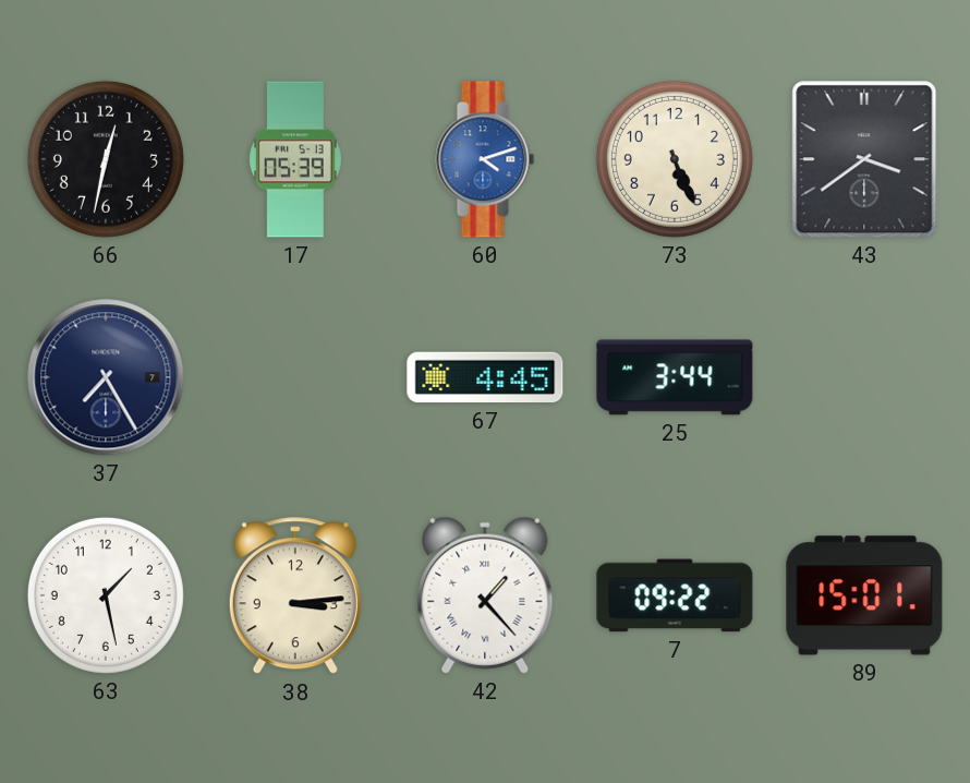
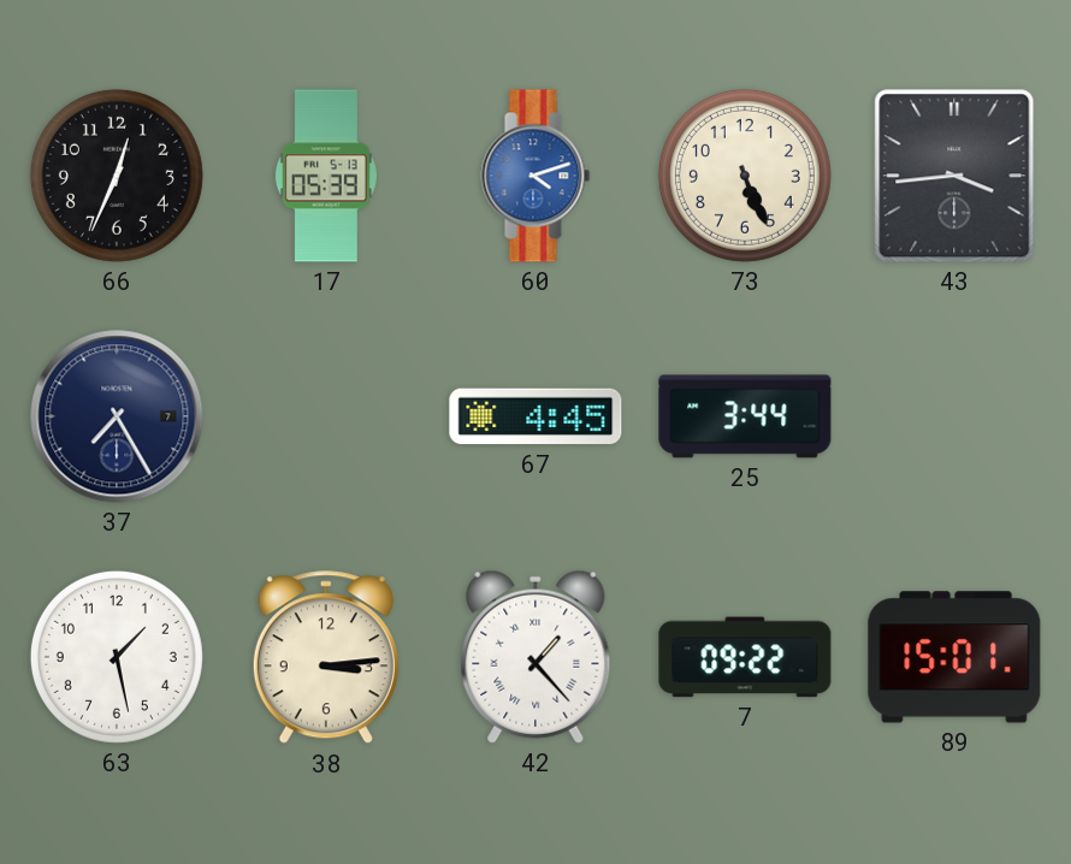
66: 12:32 -> 12:34
43: 3:39 -> 3:44
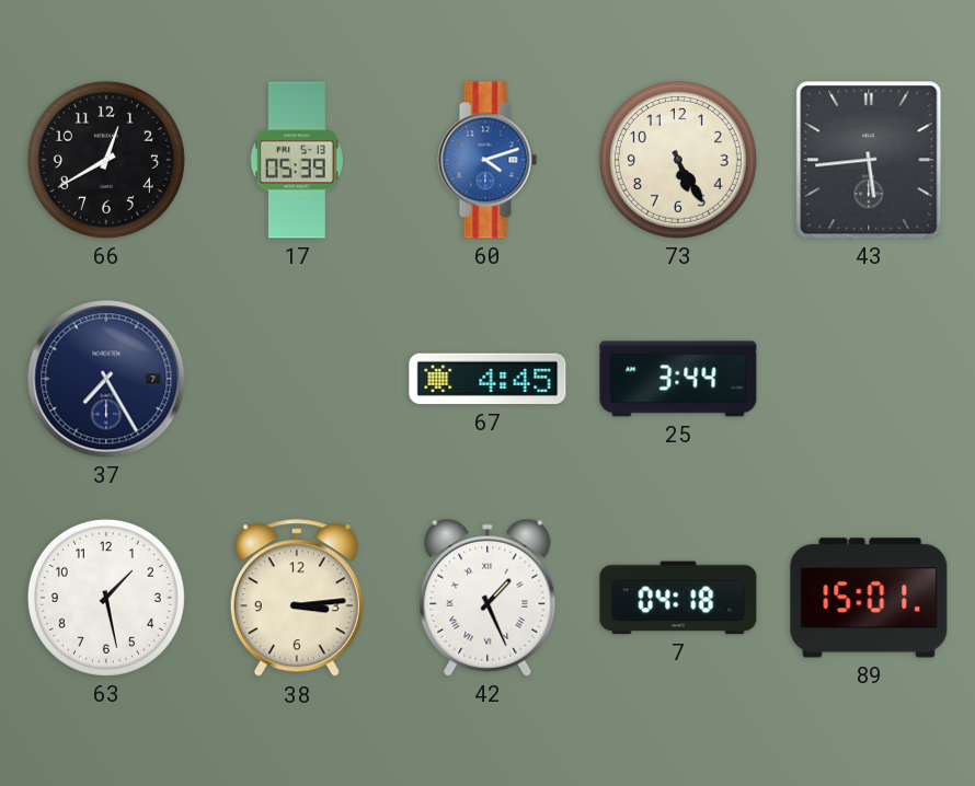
66: 12:34 -> 12:40
73: 5:26 -> 5:25
43: 3:44 -> 5:44
42: 1:23 -> 1:26
7: 09:22 -> 04:18
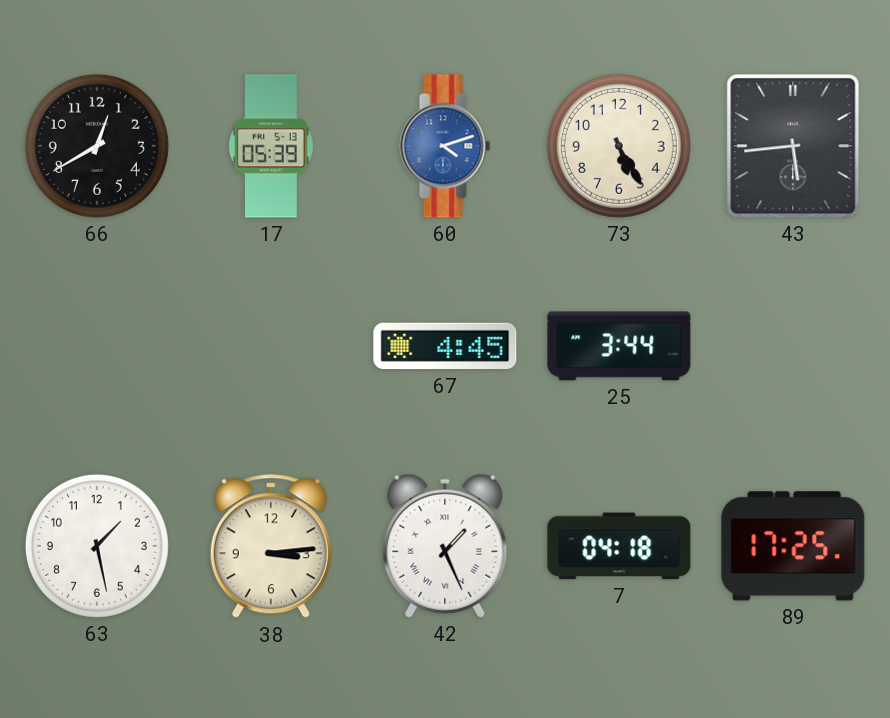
37: 7:25 -> none
89: 15:01 -> 17:25
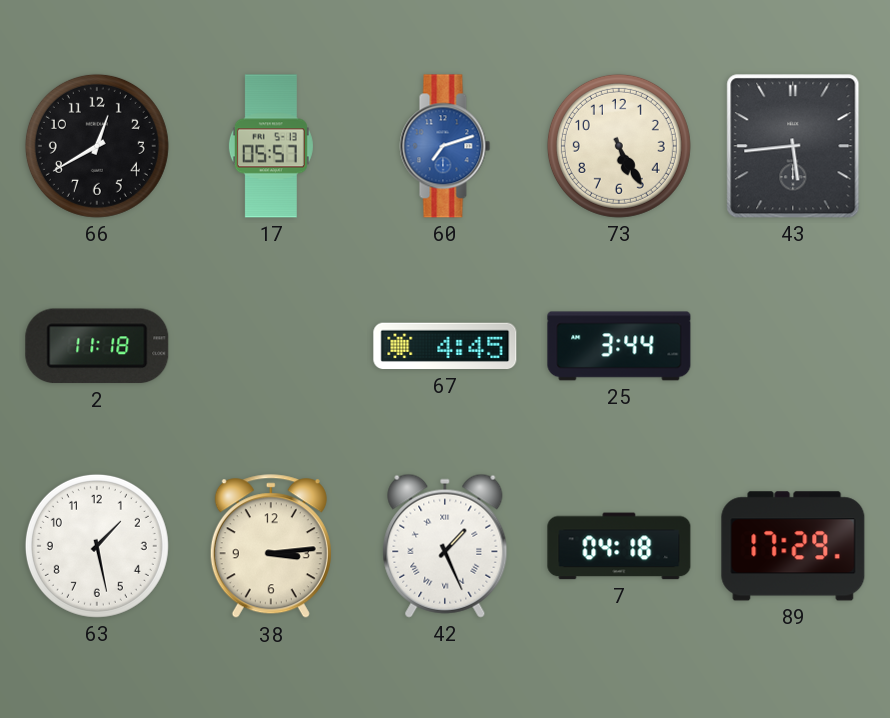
17: 05:39 -> 05:57
60: 4:12 -> 7:12
2: none -> 11:18
89: 17:25 -> 17:29
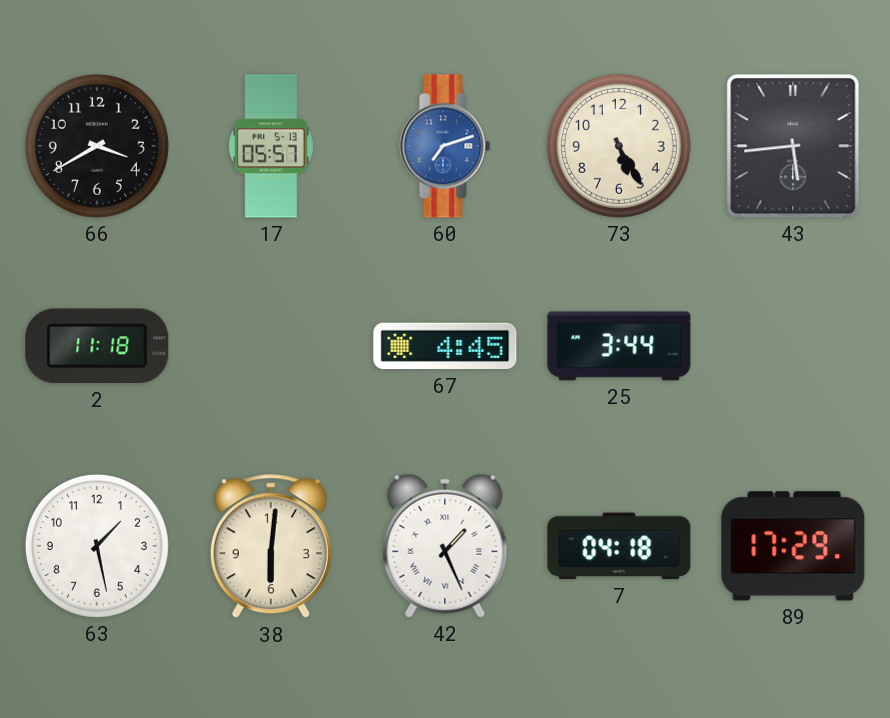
66: 12:40 -> 3:40
38: 3:14 -> 6:01
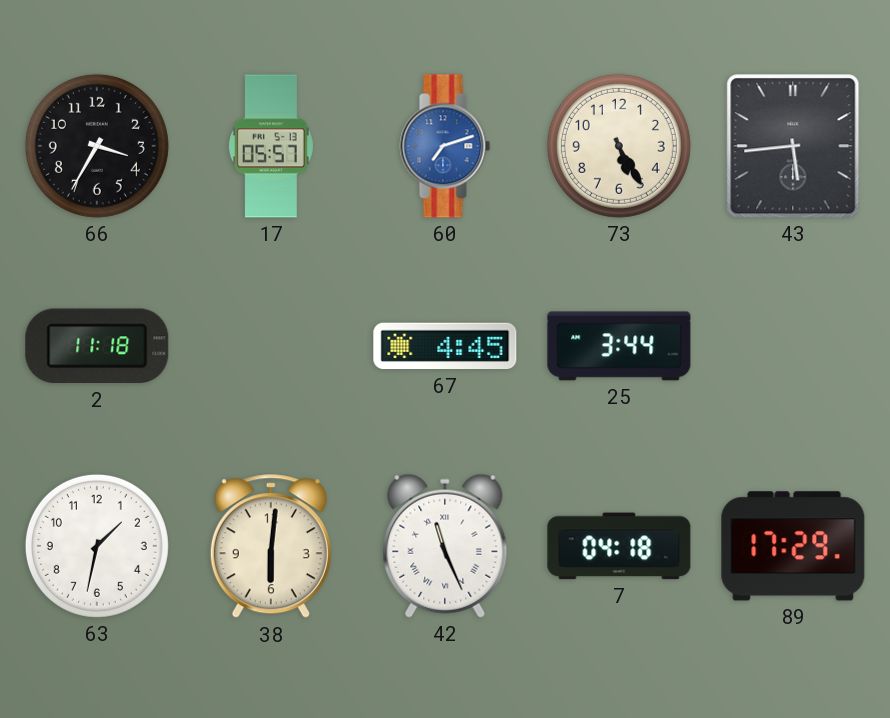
66: 3:40 -> 3:35
63: 1:28 -> 1:32
42: 1:26 -> 11:26
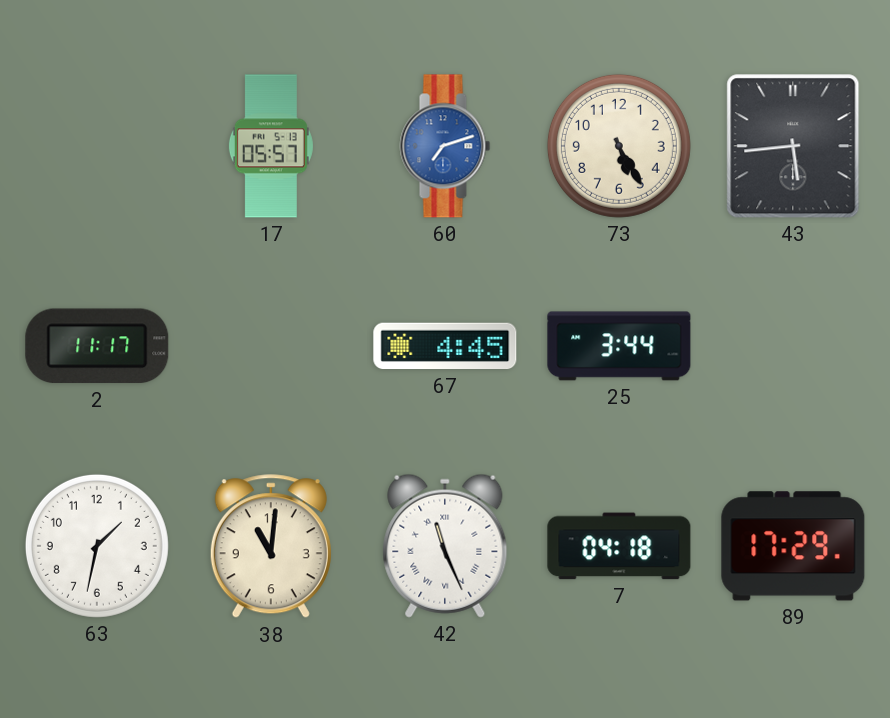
66: 3:35 -> none
2: 11:18 -> 11:17
38: 6:01 -> 11:01
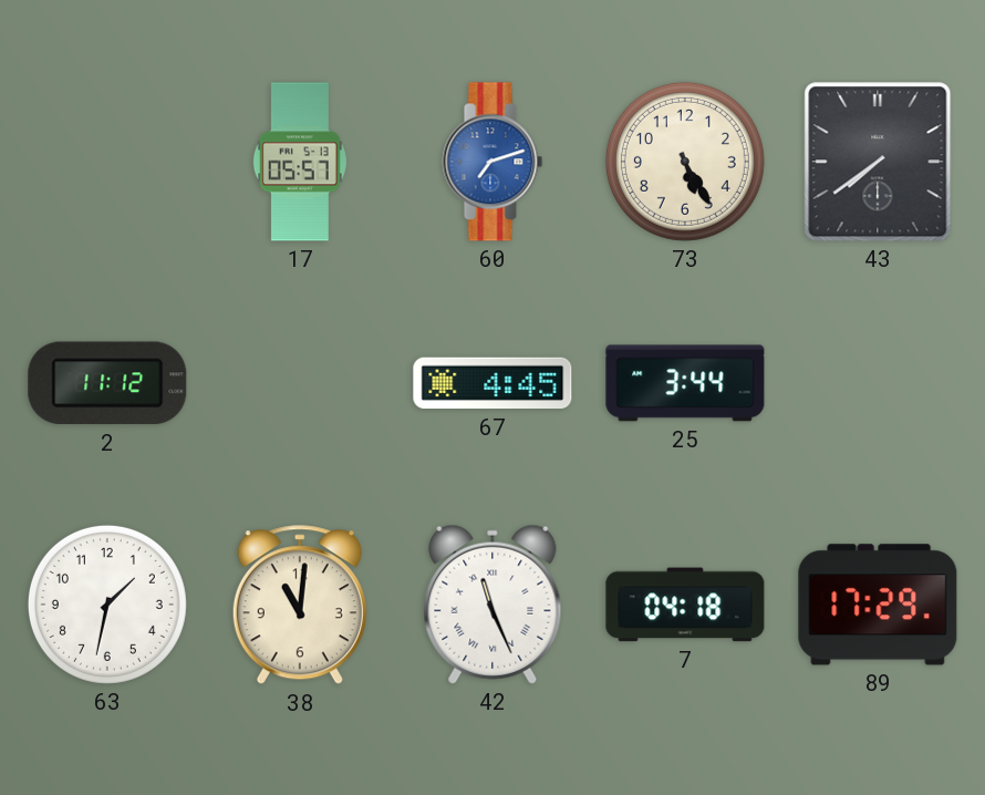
43: 5:44 -> 7:39
2: 11:17 -> 11:12
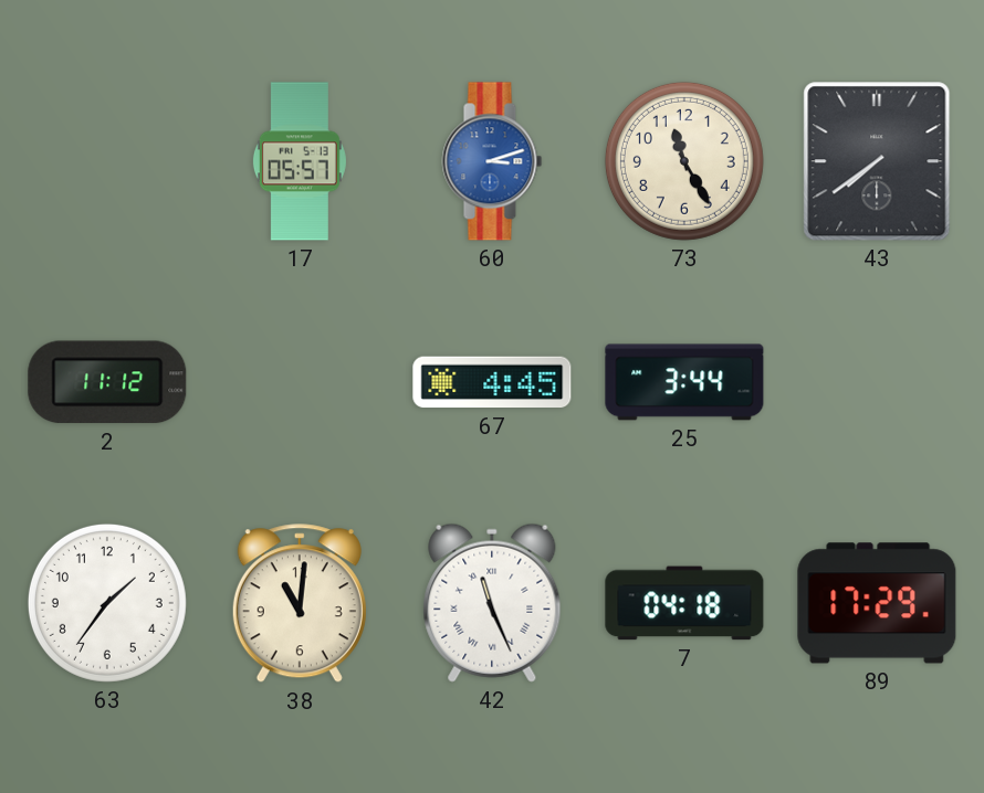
60: 7:12 -> 3:12
73: 5:25 -> 11:25
63: 1:32 -> 1:36
